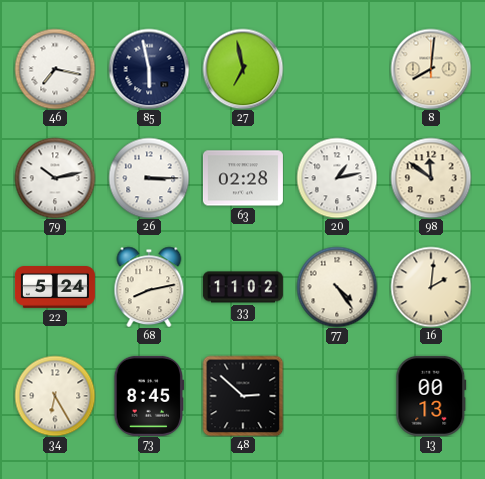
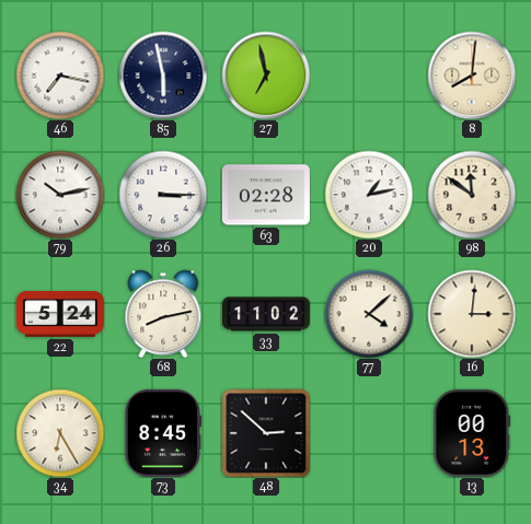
77: 4:24 -> 4:08
16: 2:01 -> 3:01
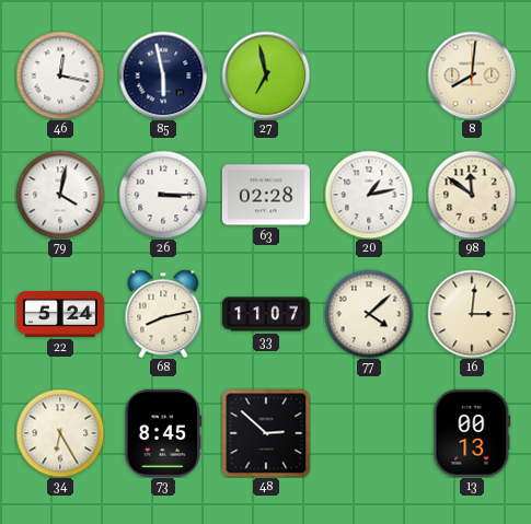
46: 7:17 -> 12:17
79: 10:13 -> 4:02
33: 11:02 -> 11:07
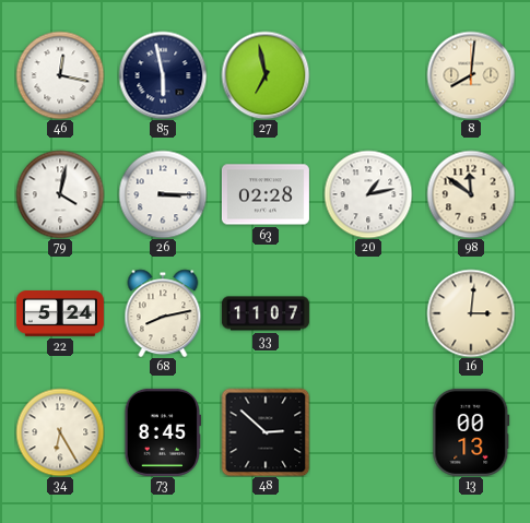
77: 4:08 -> none
